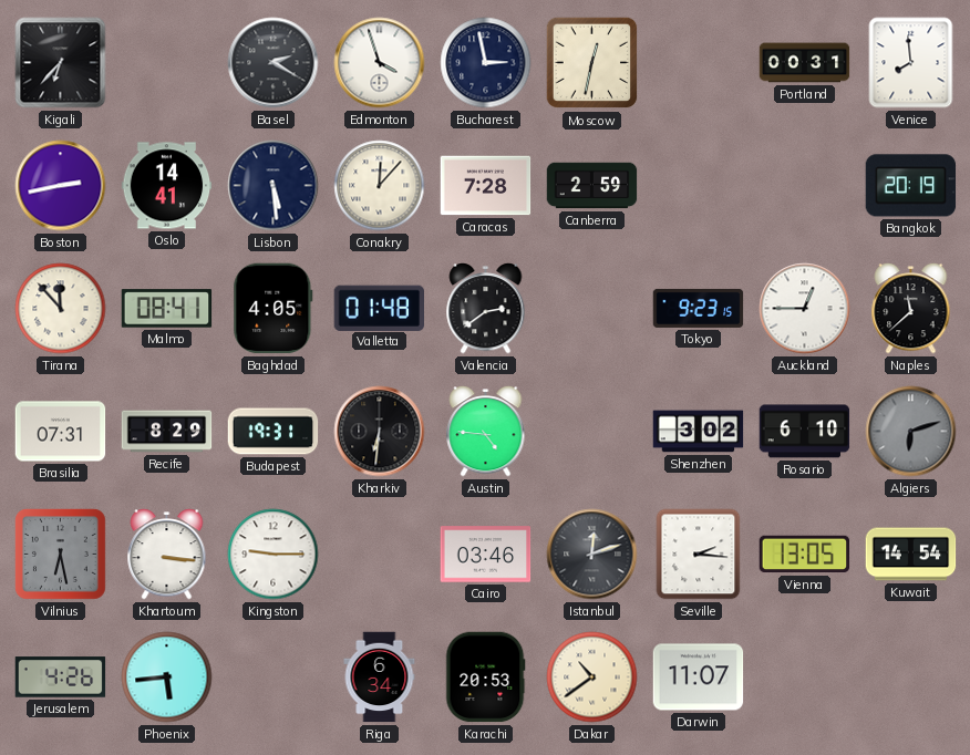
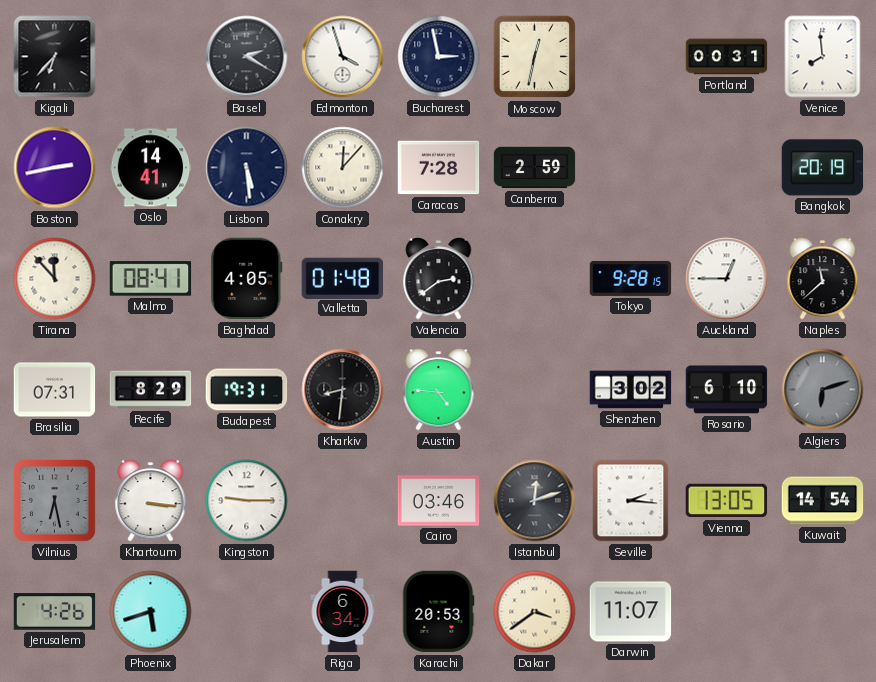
Tokyo: 9:23 -> 9:28
Kharkiv: 6:31 -> 8:31
Phoenix: 5:44 -> 5:42
Dakar: 10:39 -> 3:39
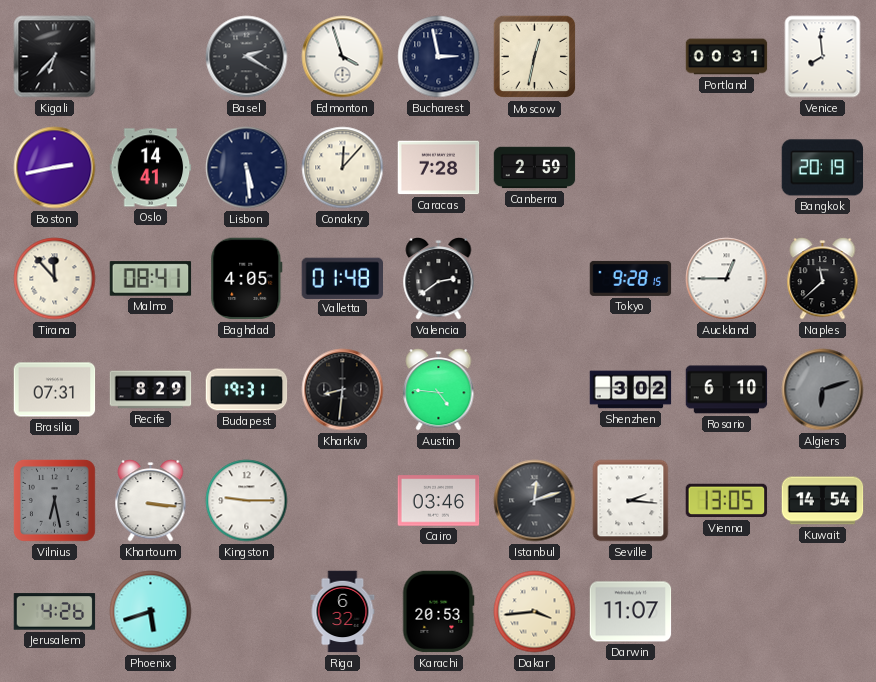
Riga: 6:34 -> 6:32
Dakar: 3:39 -> 3:44
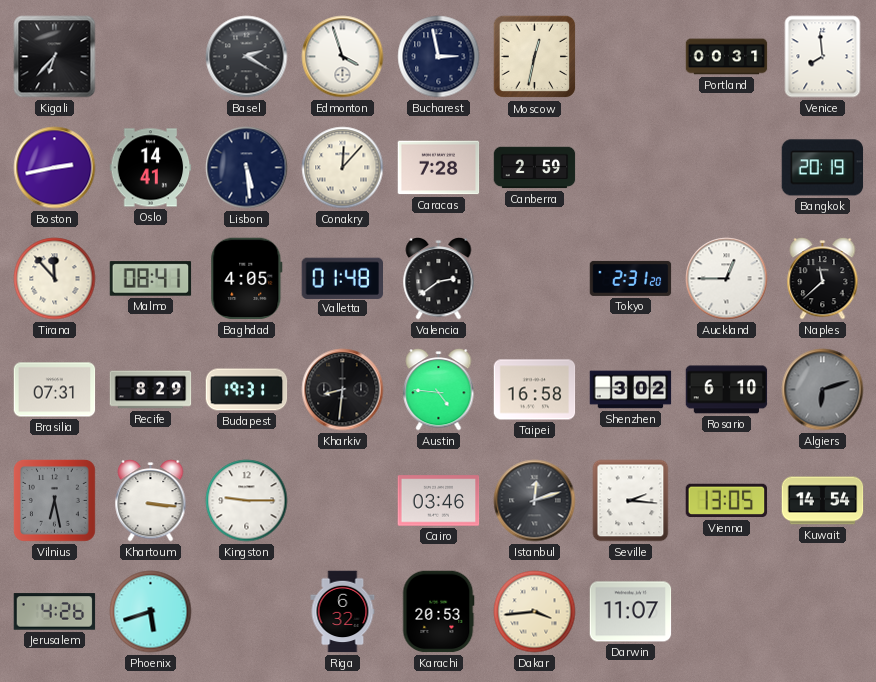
Tokyo: 9:28 -> 2:31
Taipei: none -> 16:58
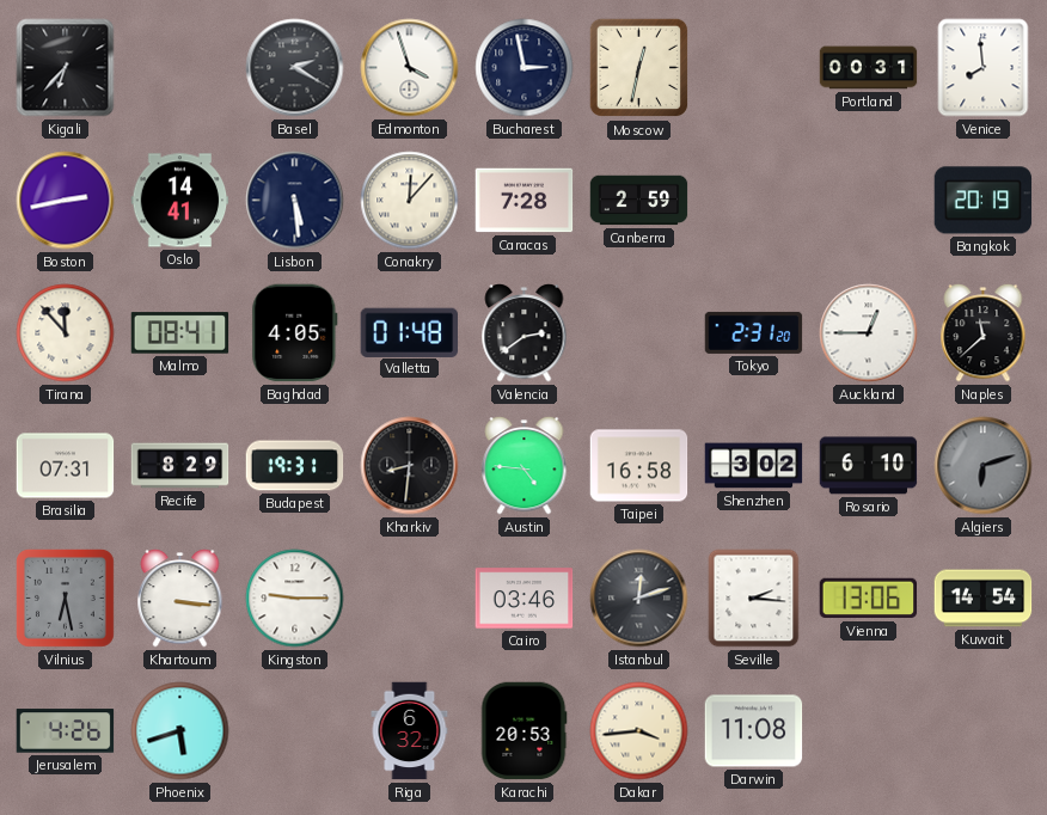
Vienna: 13:05 -> 13:06
Darwin: 11:07 -> 11:08
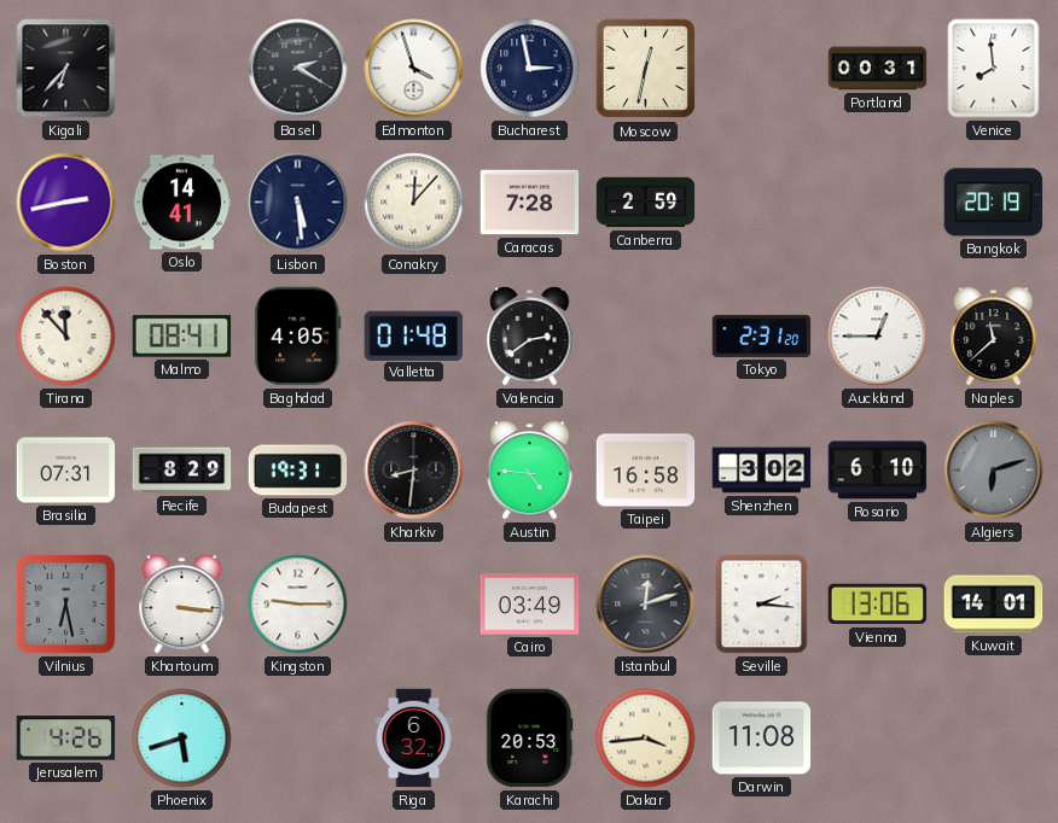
Cairo: 03:46 -> 03:49
Kuwait: 14:54 -> 14:01
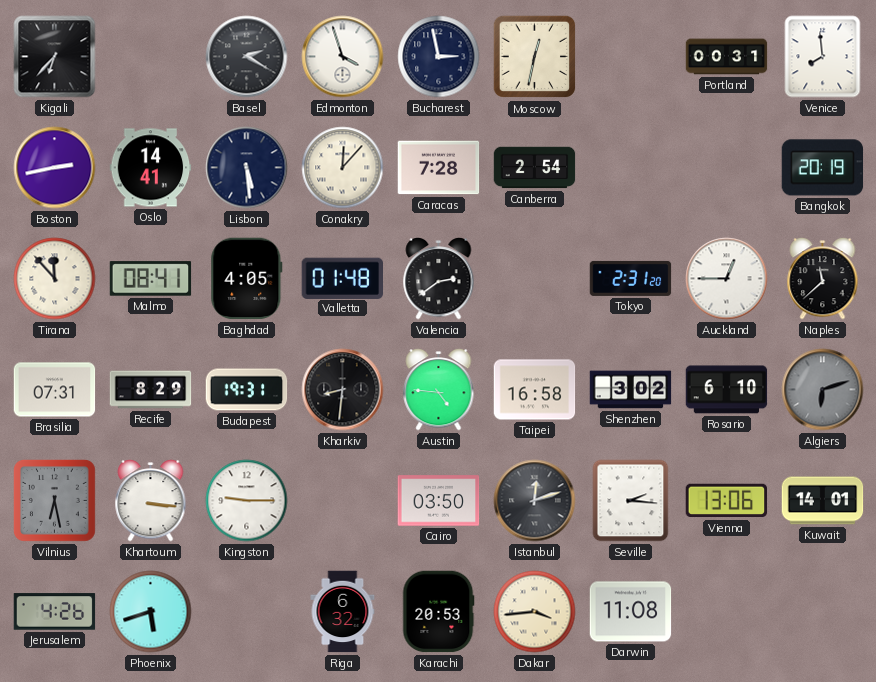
Canberra: 2:59 -> 2:54
Cairo: 03:49 -> 03:50
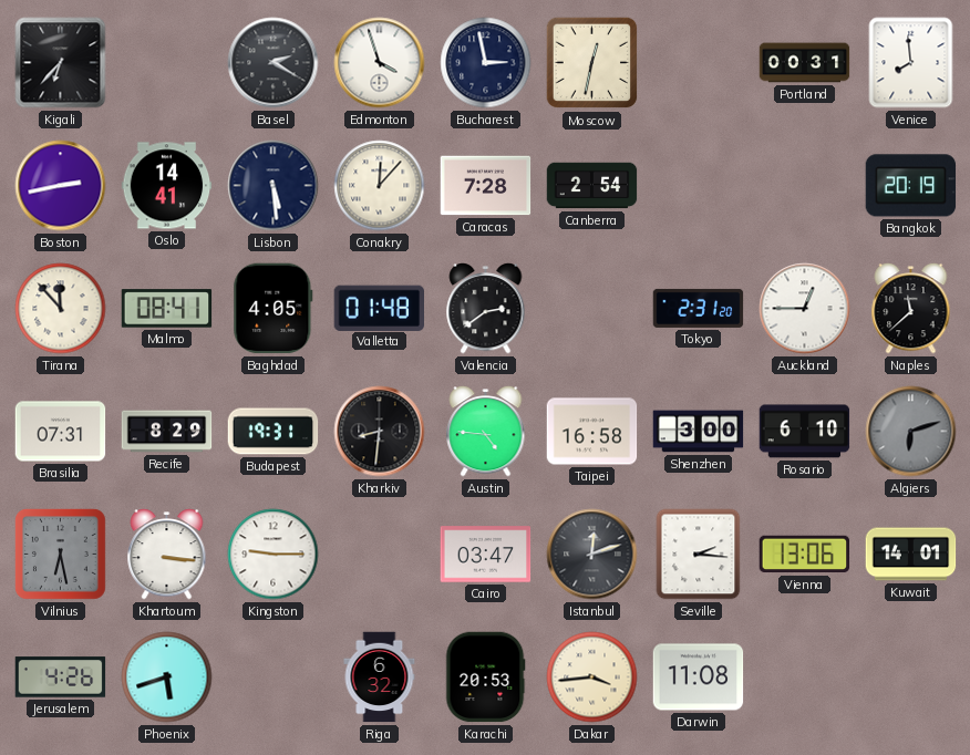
Shenzhen: 3:02 -> 3:00
Cairo: 03:50 -> 03:47
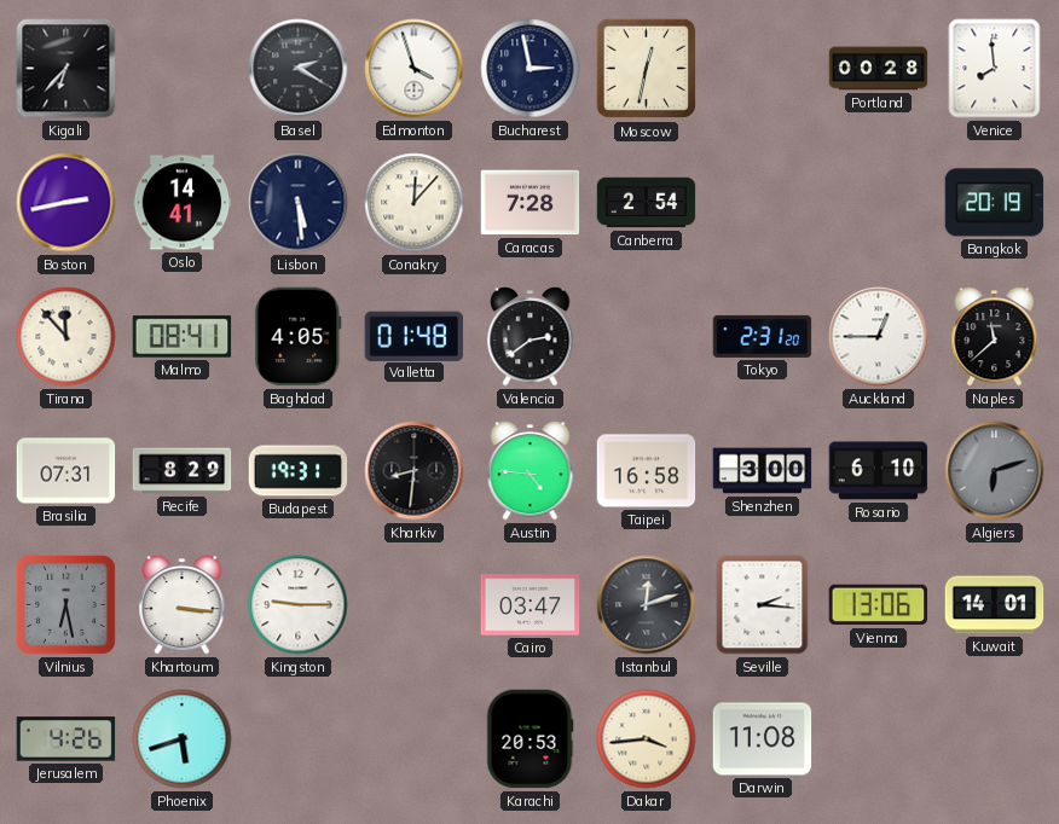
Portland: 00:31 -> 00:28
Riga: 6:32 -> none
